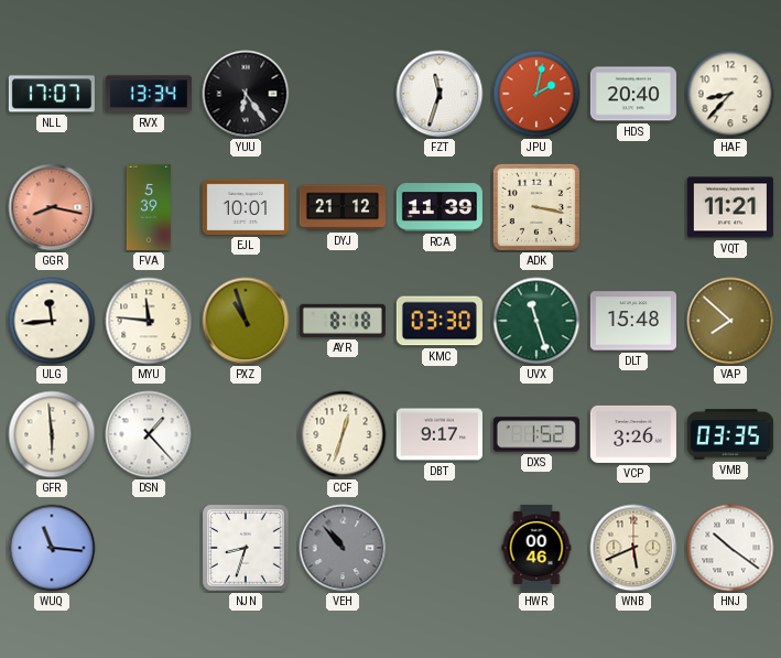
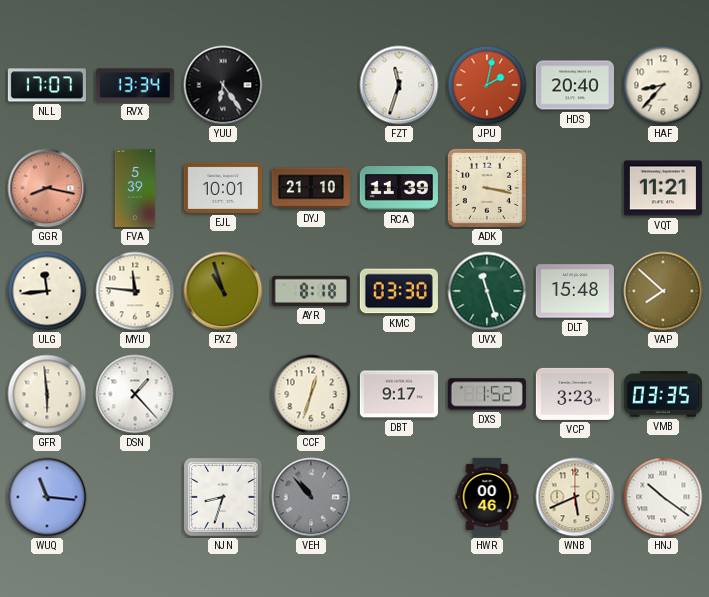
DYJ: 21:12 -> 21:10
VCP: 3:26 -> 3:23
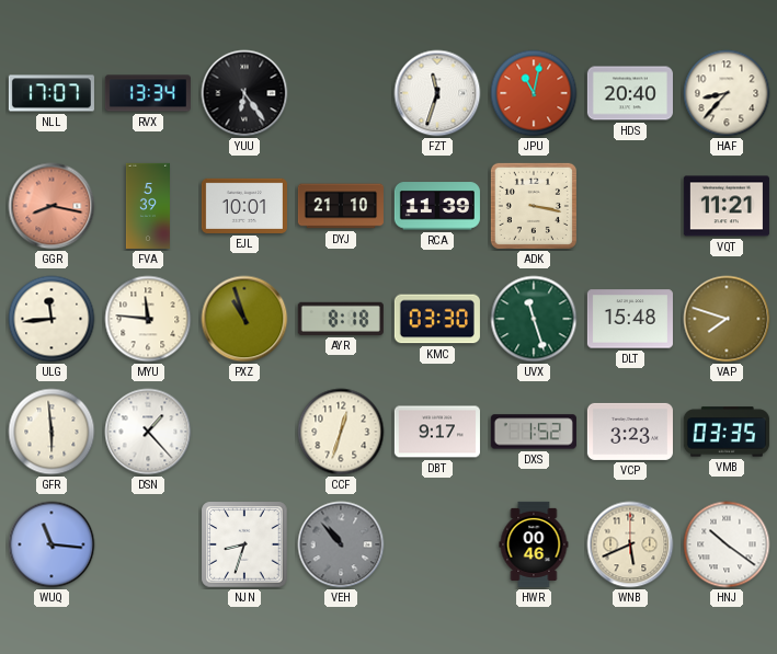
JPU: 2:02 -> 11:02
VAP: 7:52 -> 7:48
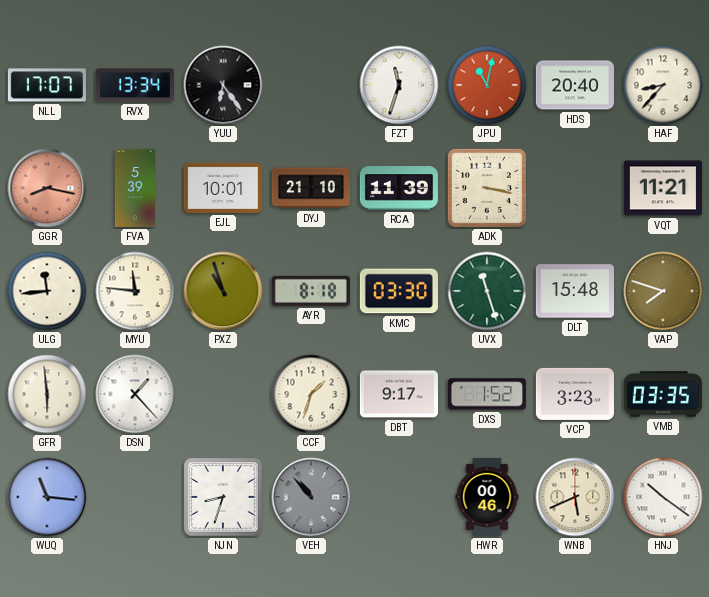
CCF: 12:33 -> 1:33
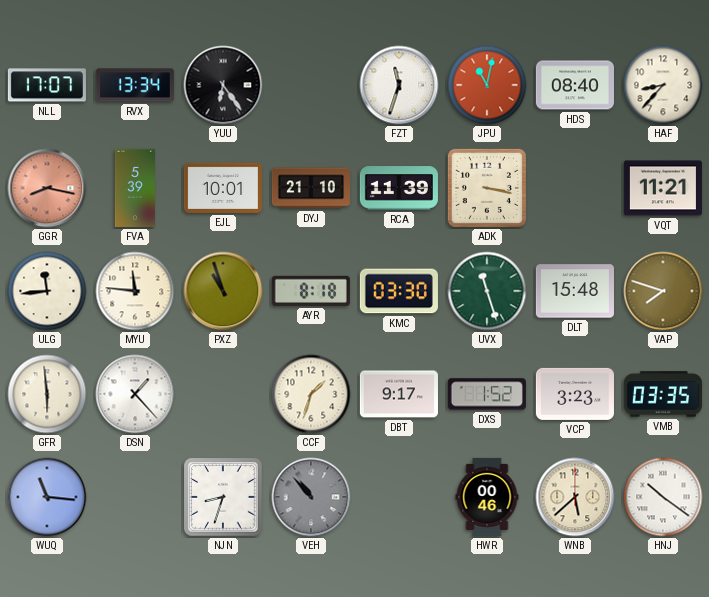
HDS: 20:40 -> 08:40
WNB: 5:41 -> 5:38
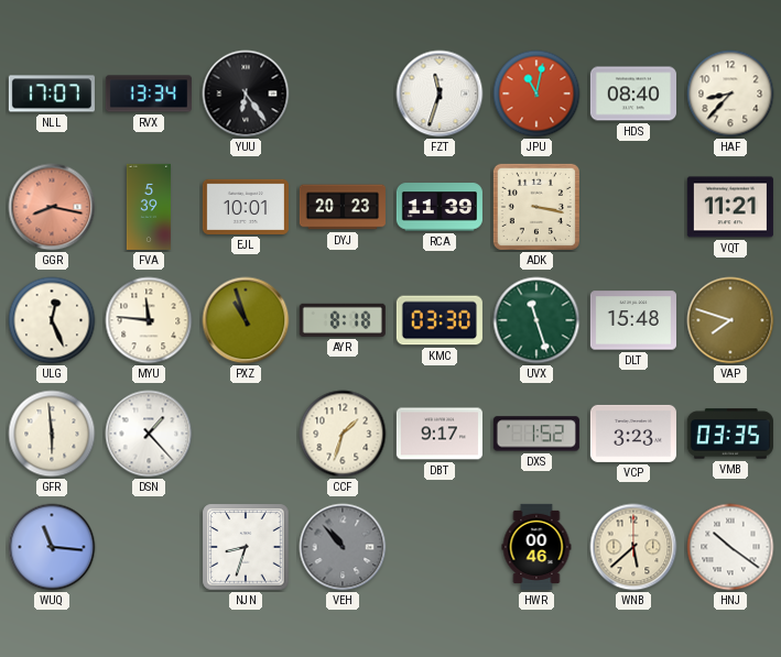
DYJ: 21:10 -> 20:23
ULG: 11:44 -> 12:26
